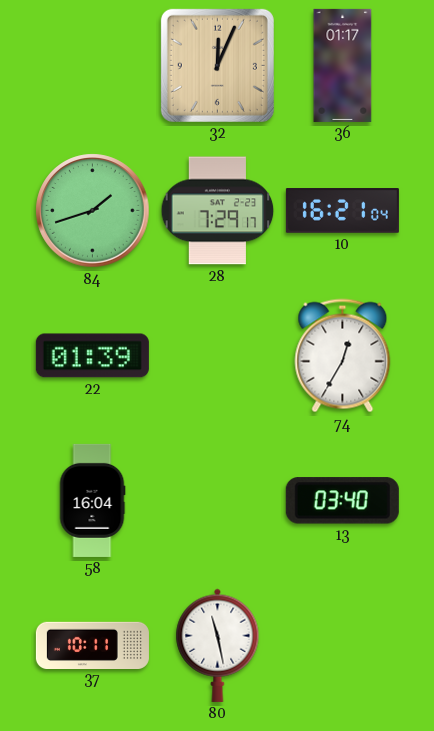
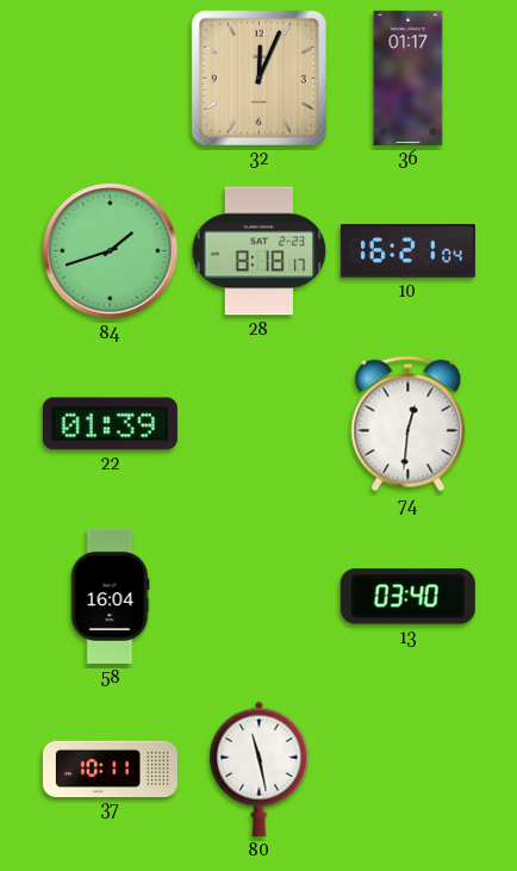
28: 7:29 -> 8:18
74: 12:35 -> 12:31
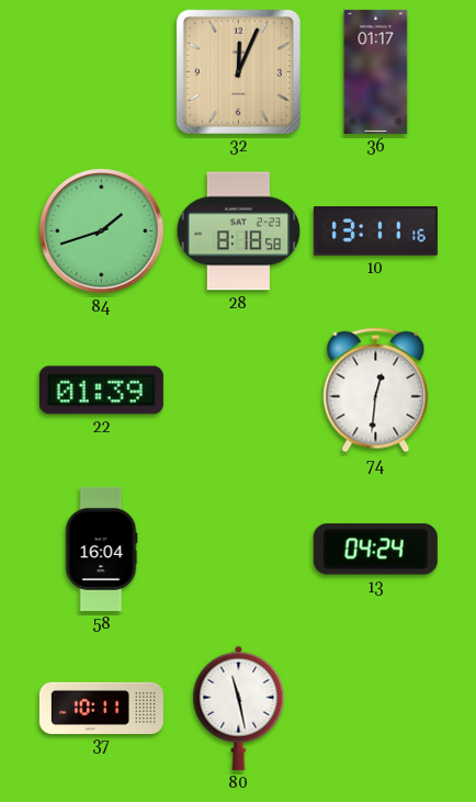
28: 8:18:17 -> 8:18:58
10: 16:21 -> 13:11
13: 03:40 -> 04:24
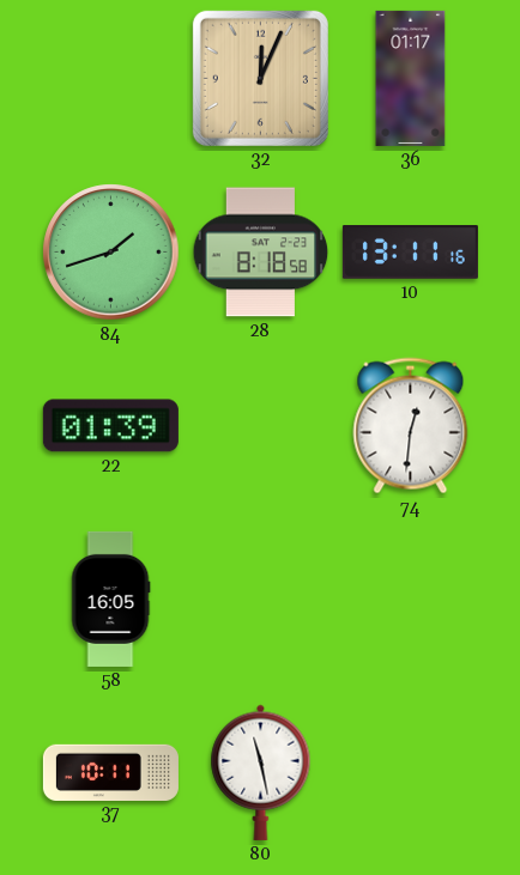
58: 16:04 -> 16:05
13: 04:24 -> none
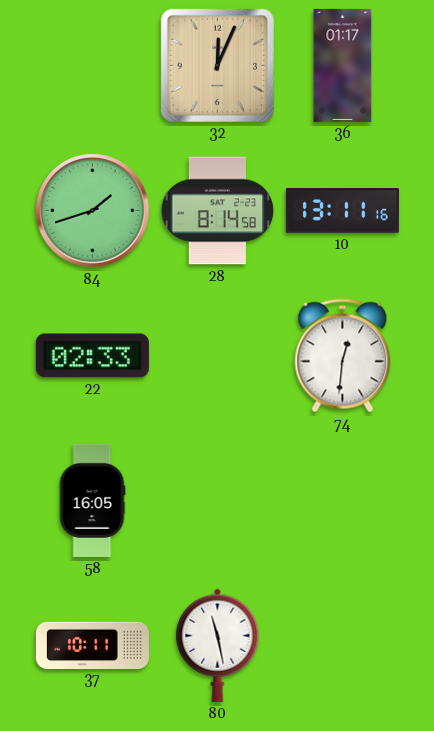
28: 8:18 -> 8:14
22: 01:39 -> 02:33
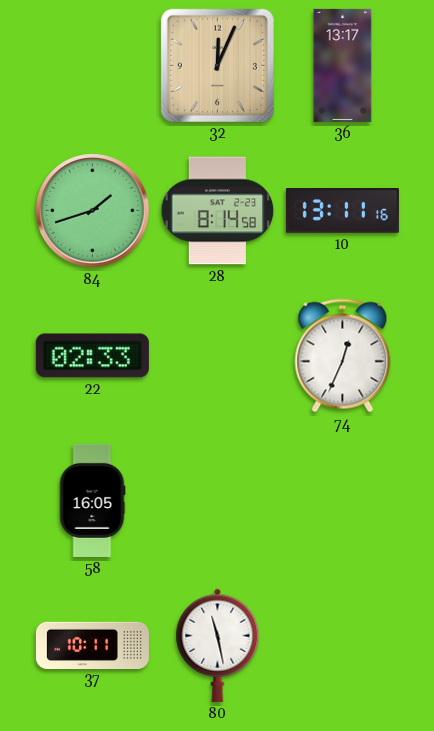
36: 01:17 -> 13:17
74: 12:31 -> 12:34
